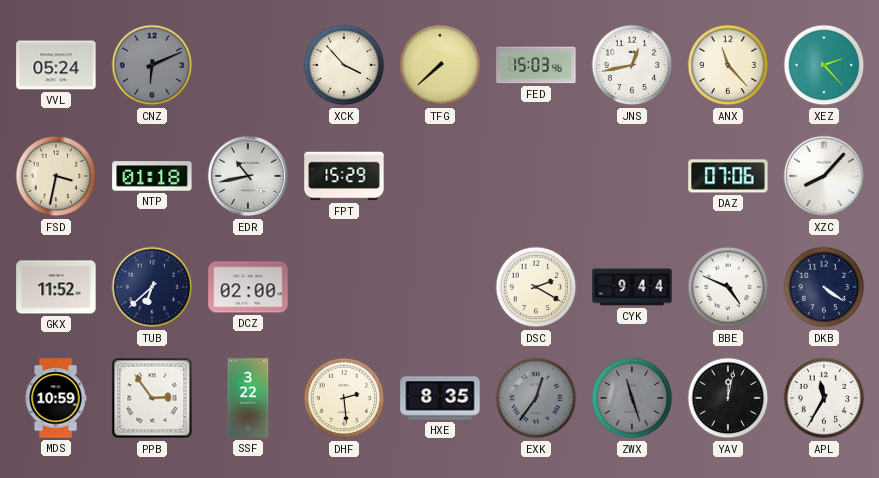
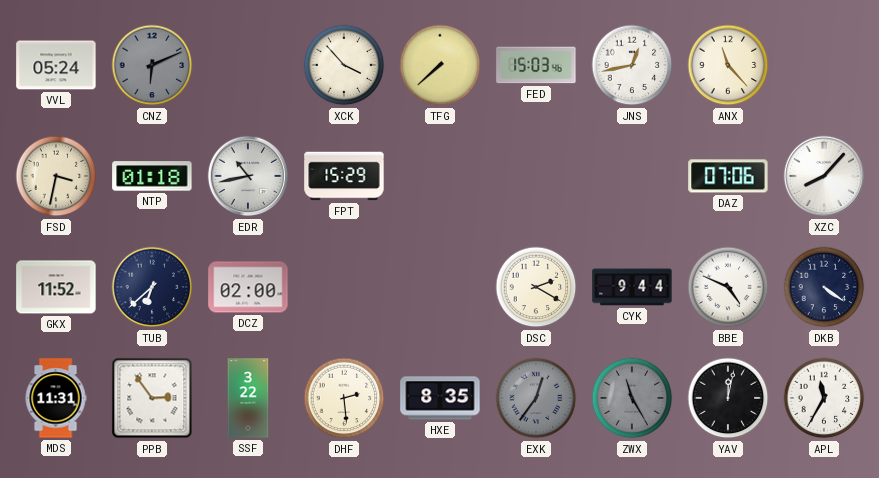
XEZ: 2:23 -> none
MDS: 10:59 -> 11:31
ZWX: 11:27 -> 11:25
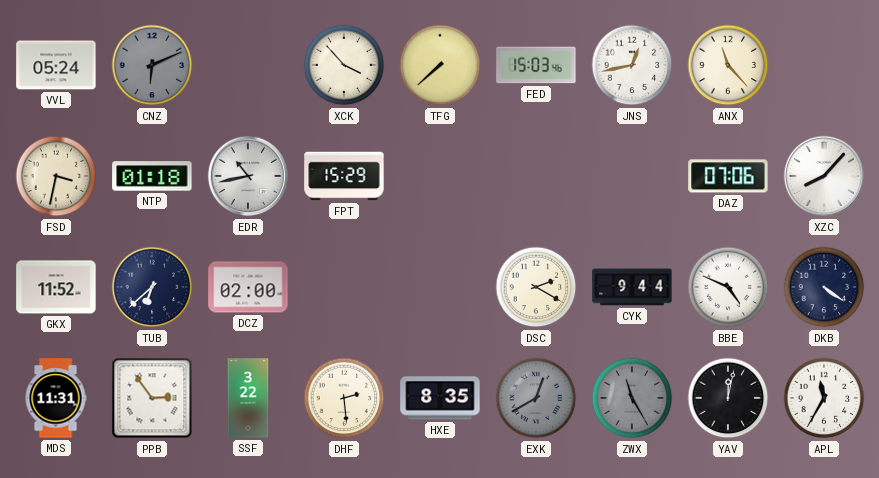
EXK: 12:36 -> 12:40
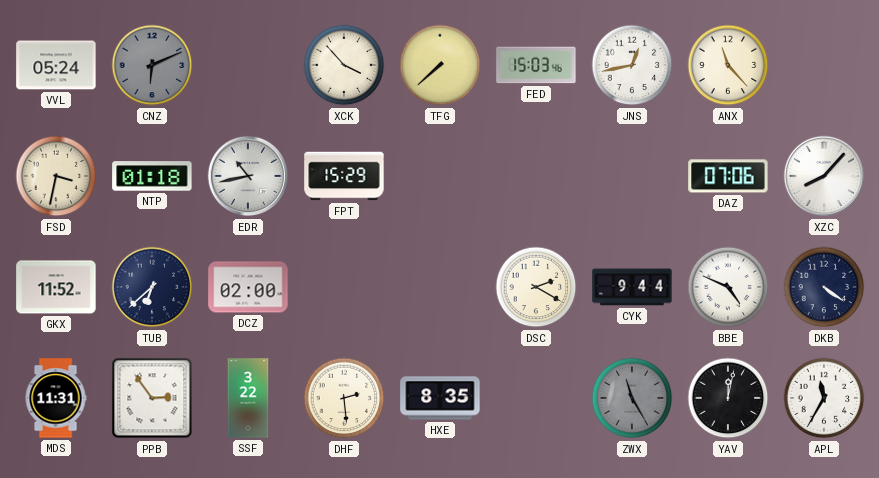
EXK: 12:40 -> none
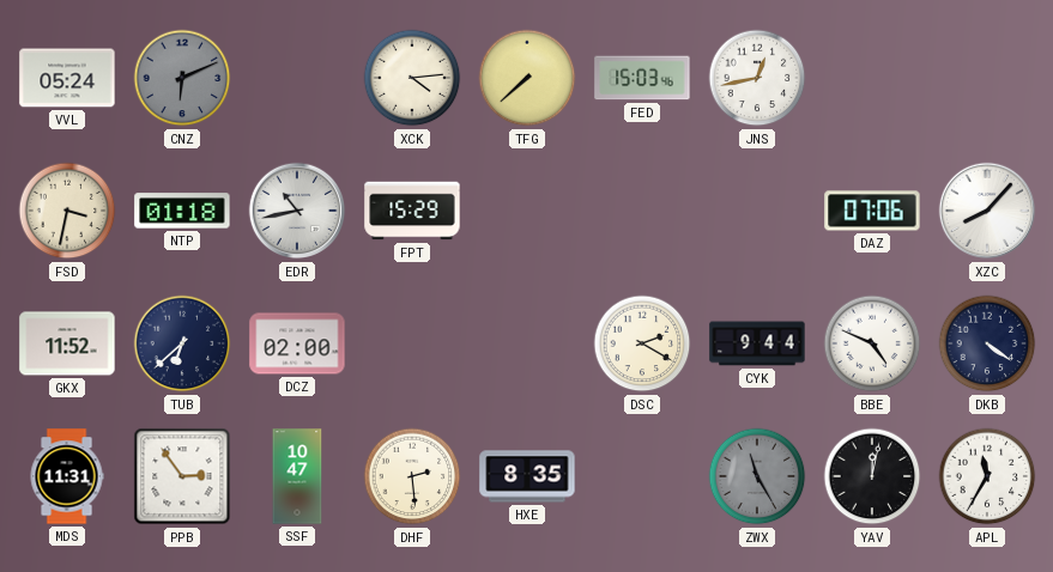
XCK: 3:53 -> 4:14
ANX: 11:23 -> none
SSF: 3:22 -> 10:47
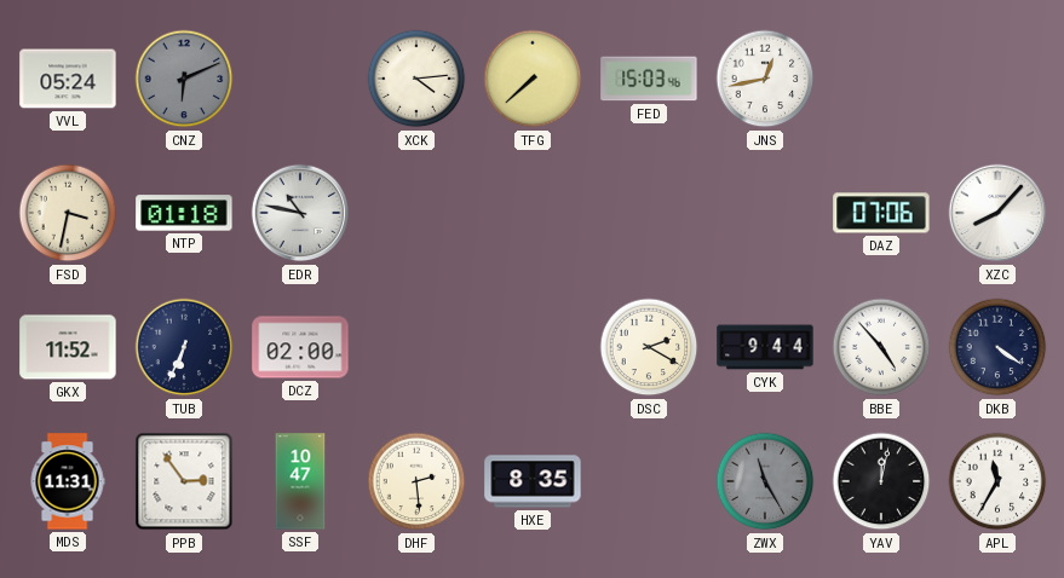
EDR: 10:43 -> 10:47
FPT: 15:29 -> none
TUB: 6:38 -> 6:34
BBE: 4:49 -> 4:53
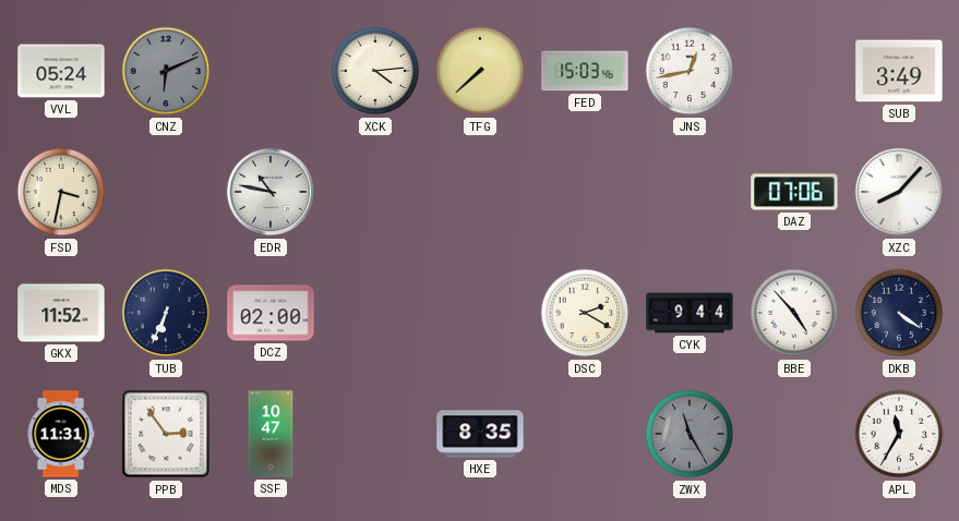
SUB: none -> 3:49
NTP: 01:18 -> none
DHF: 2:29 -> none
YAV: 12:02 -> none
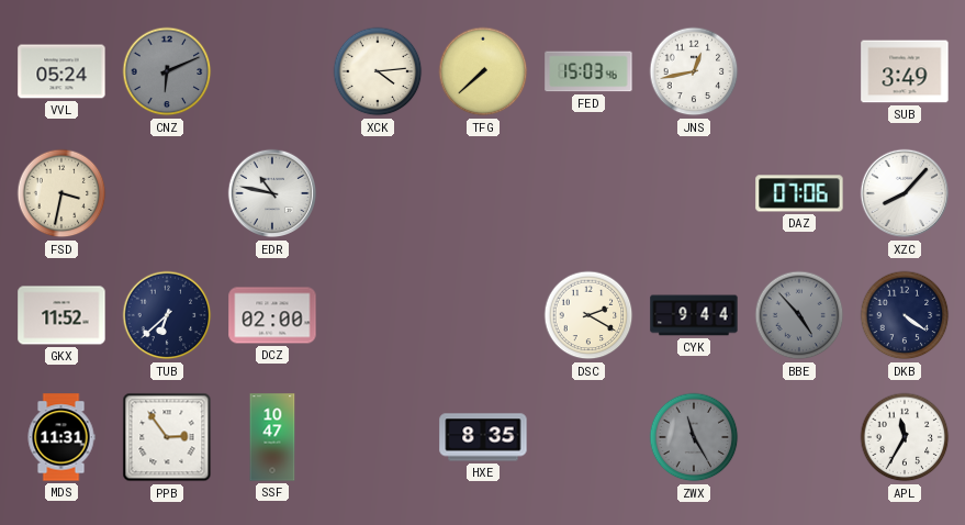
TUB: 6:34 -> 6:38
BBE dial: white -> grey
